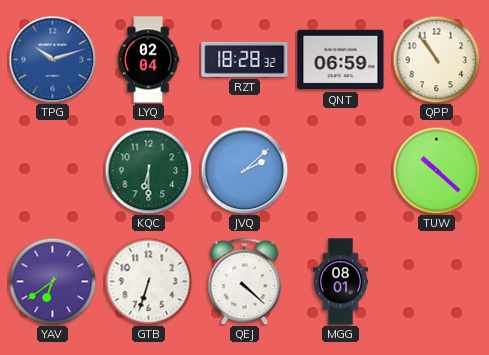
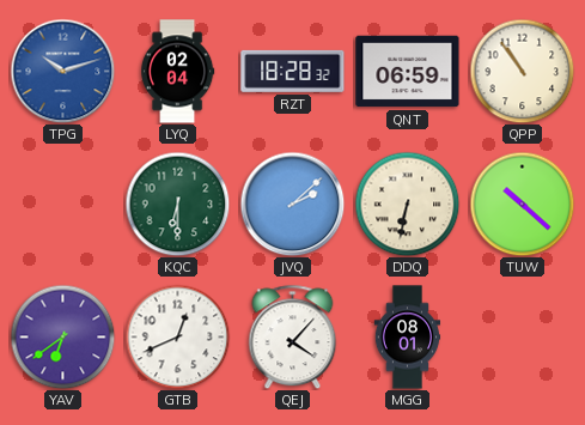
DDQ: none -> 6:32
GTB: 6:33 -> 12:41
QEJ: 4:22 -> 4:07
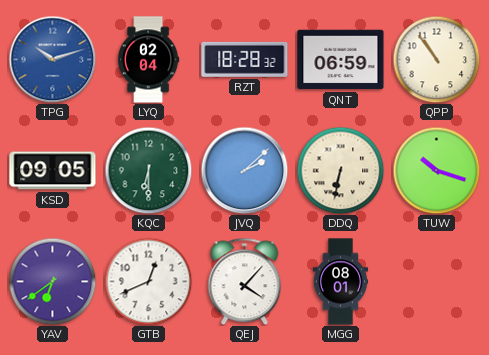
KSD: none -> 09:05
TUW: 10:22 -> 10:18
